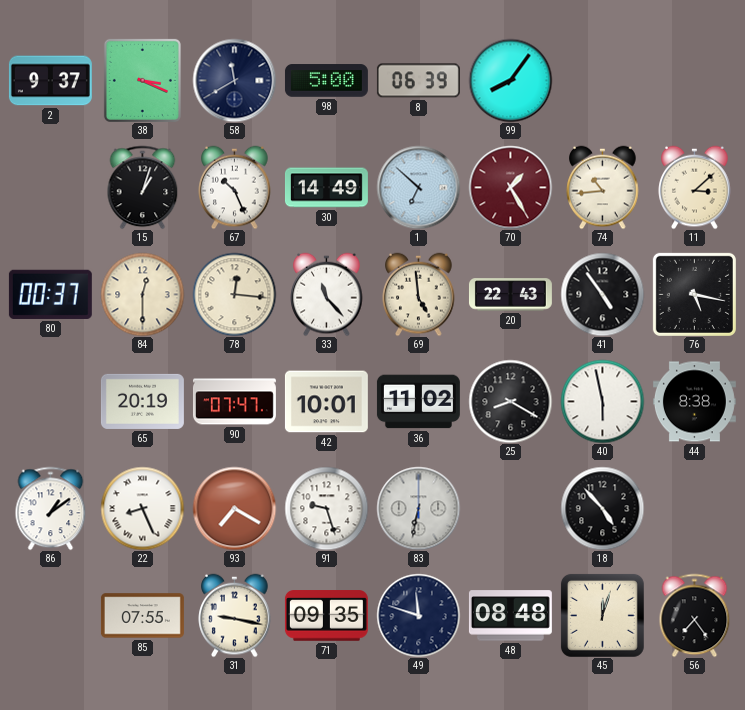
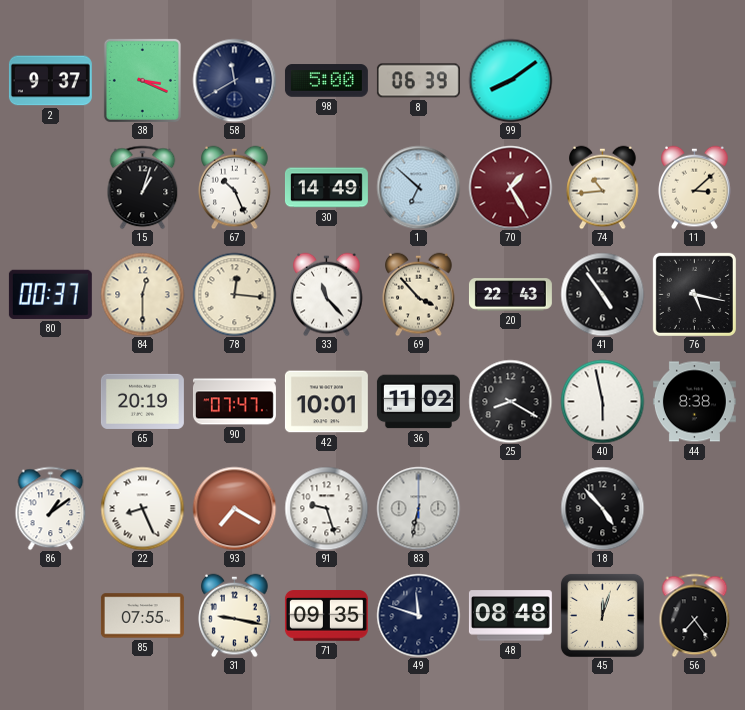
99: 8:06 -> 8:09
69: 4:59 -> 3:53
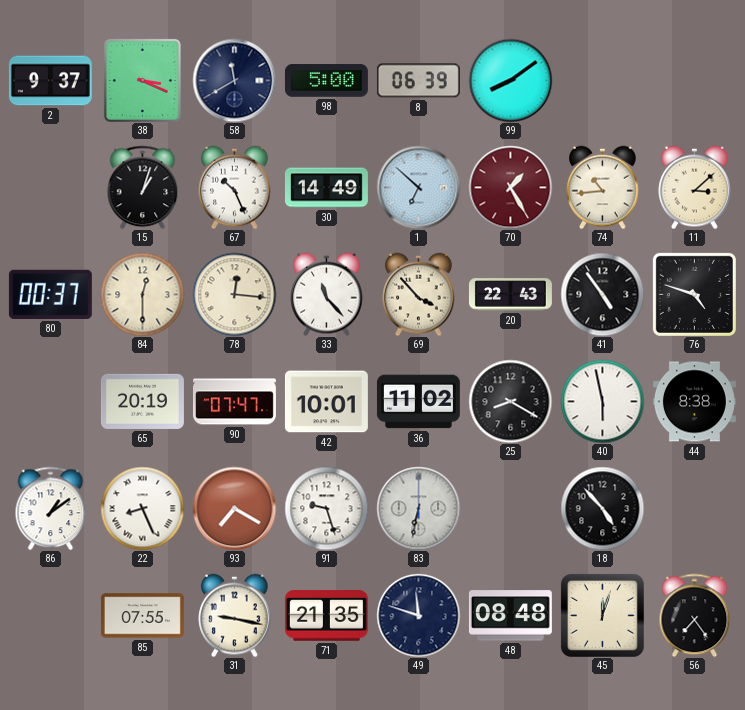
76: 5:17 -> 4:48
71: 09:35 -> 21:35
